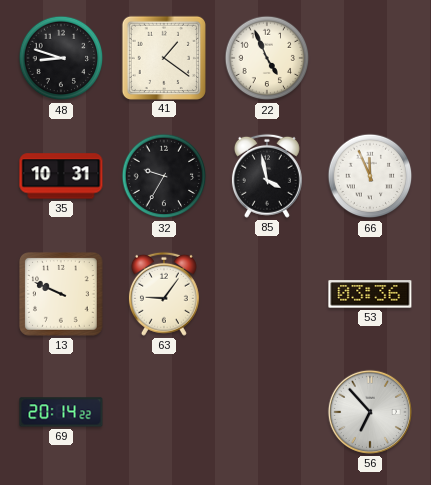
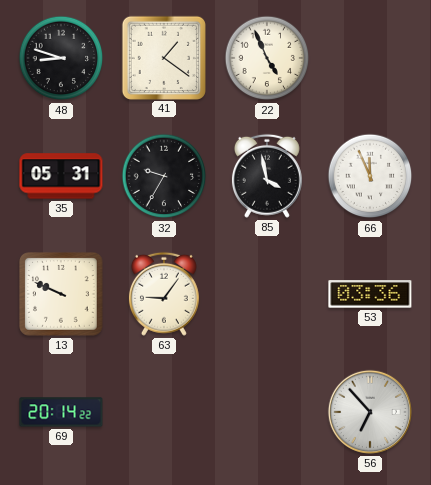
35: 10:31 -> 05:31
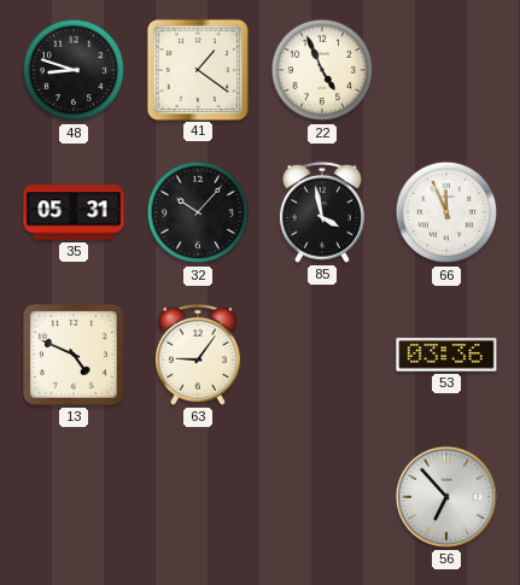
32: 9:35 -> 10:07
13: 9:49 -> 4:49
69: 20:14 -> none
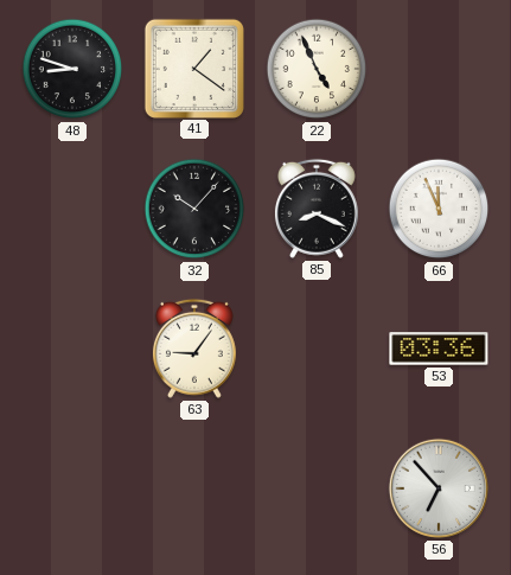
35: 05:31 -> none
85: 3:58 -> 8:19
13: 4:49 -> none
